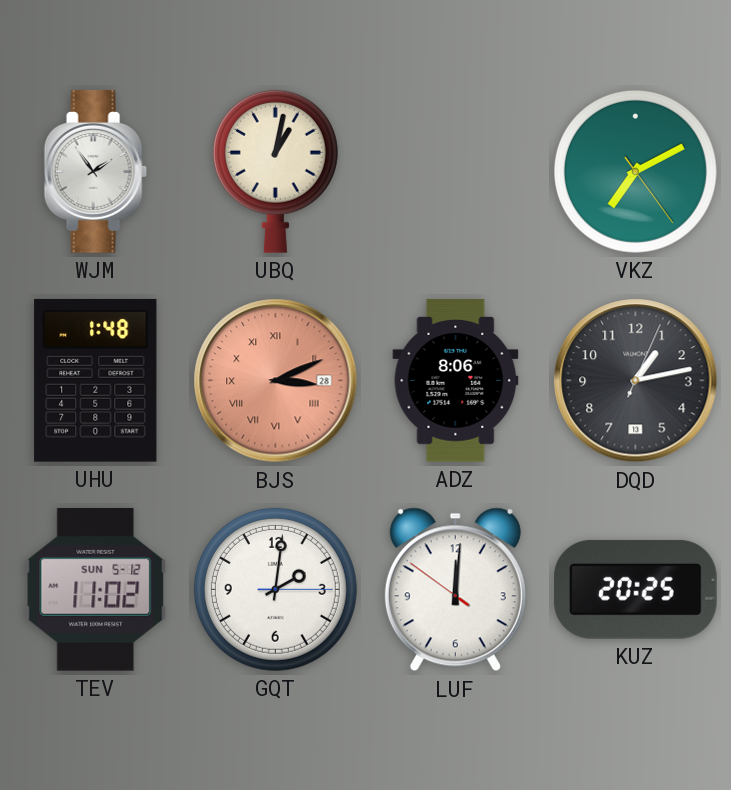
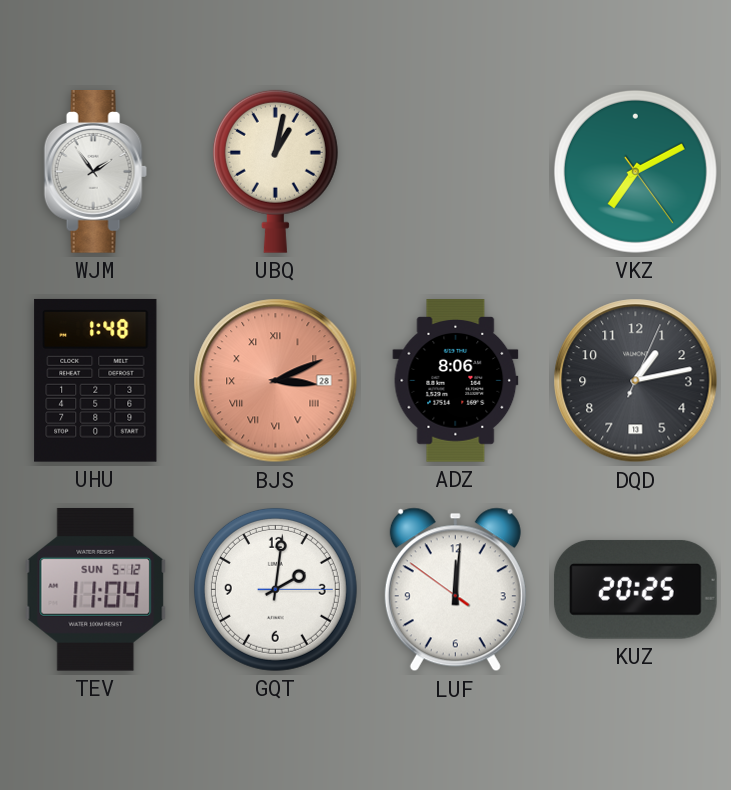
TEV: 11:02 -> 11:04
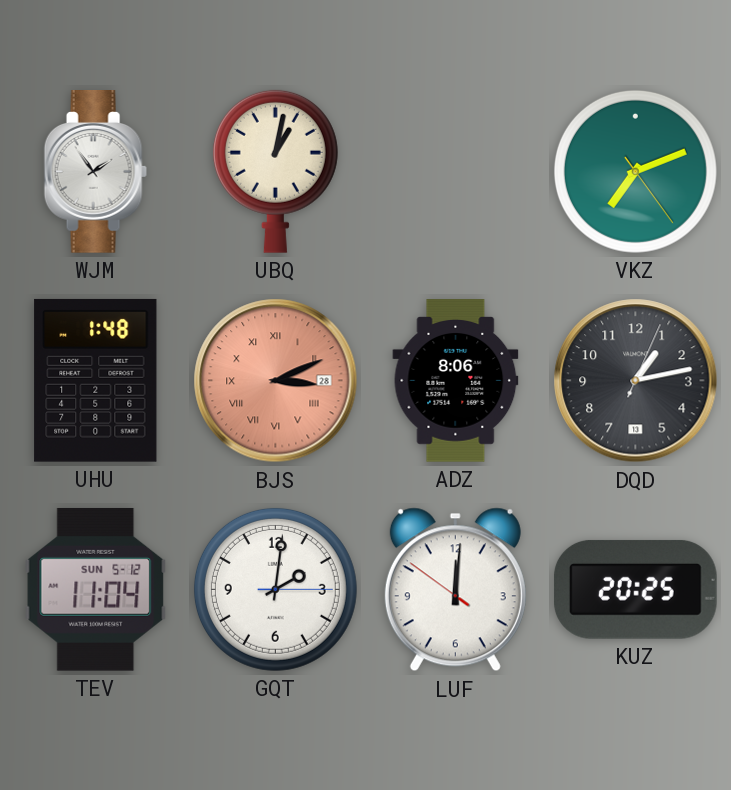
VKZ: 7:10 -> 7:11
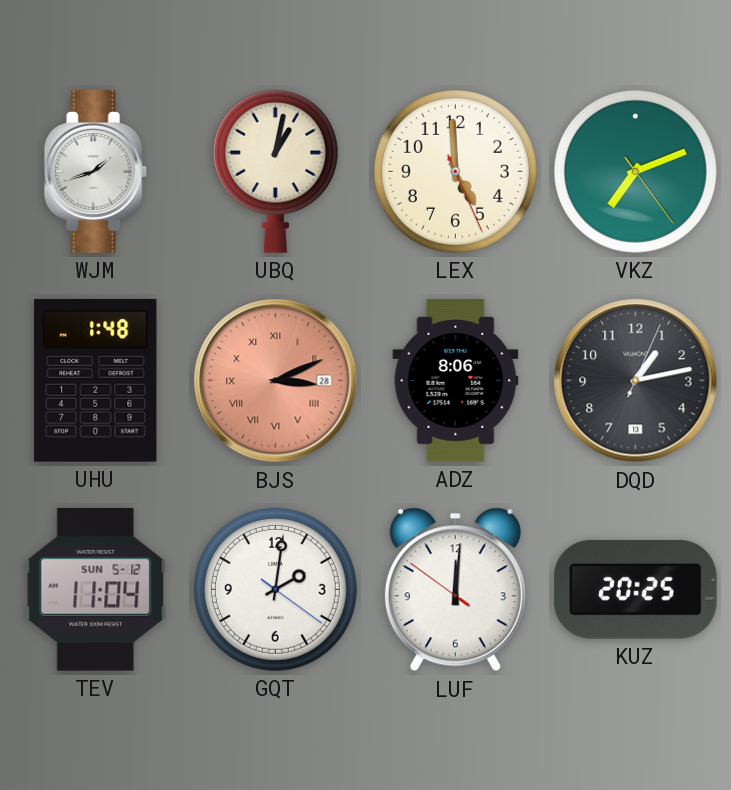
WJM: 1:54 -> 1:42
LEX: none -> 4:59
GQT: 2:01:15 -> 2:01:21
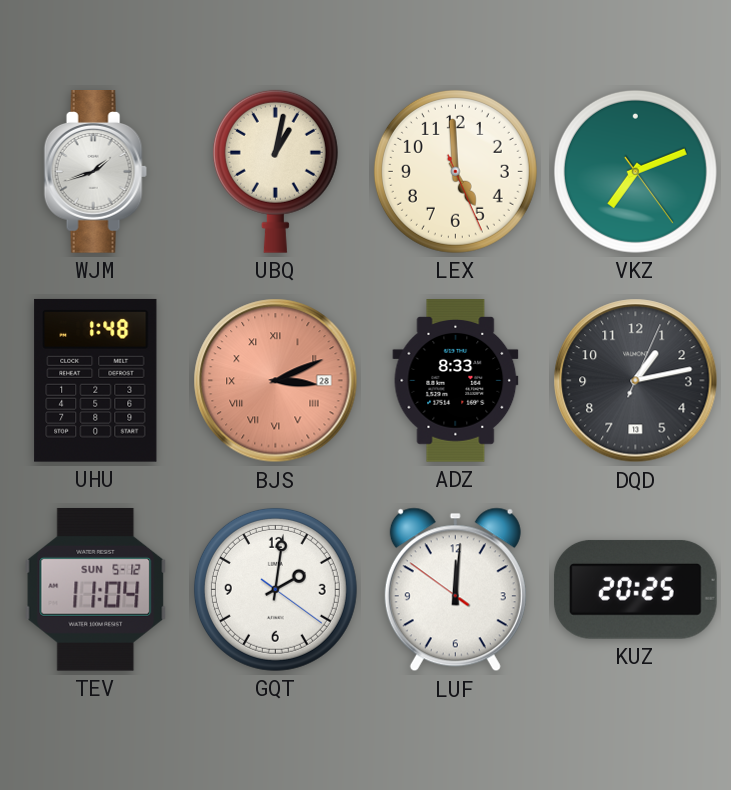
ADZ: 8:06 -> 8:33
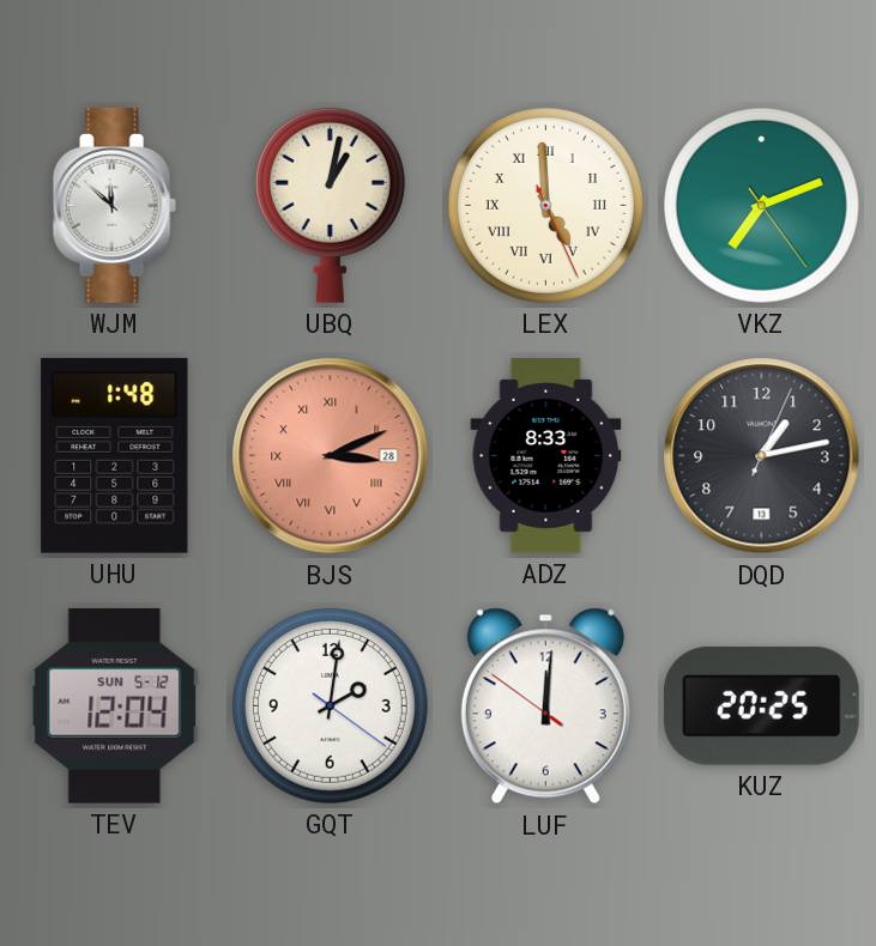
WJM: 1:42 -> 11:52
LEX numerals: Arabic -> Roman
TEV: 11:04 -> 12:04
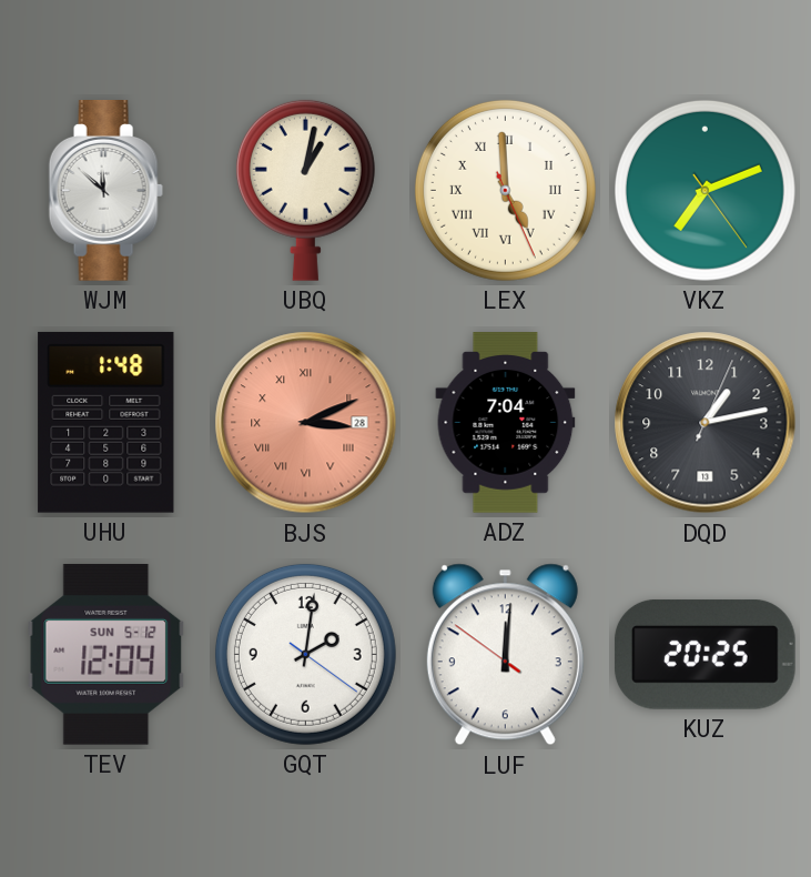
ADZ: 8:33 -> 7:04
